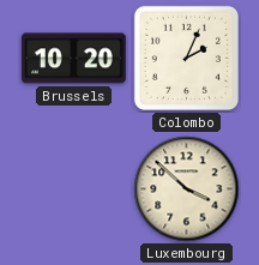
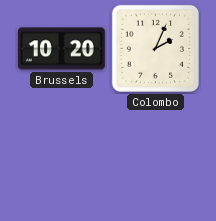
Luxembourg: 3:52 -> none
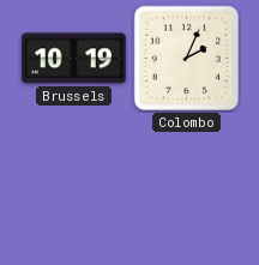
Brussels: 10:20 -> 10:19
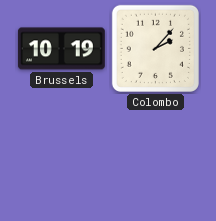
Colombo: 2:04 -> 2:07
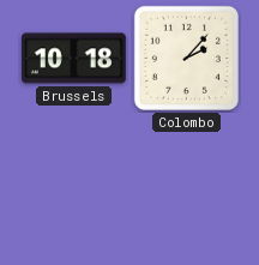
Brussels: 10:19 -> 10:18
